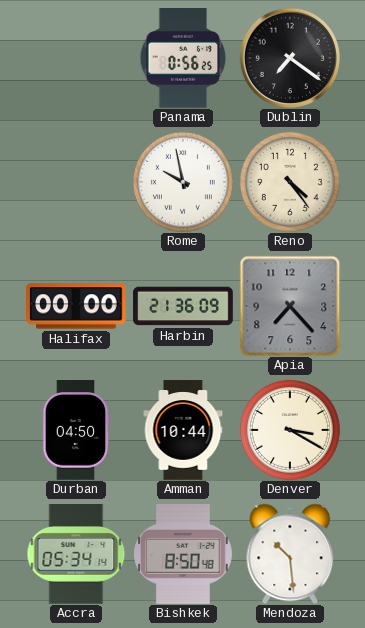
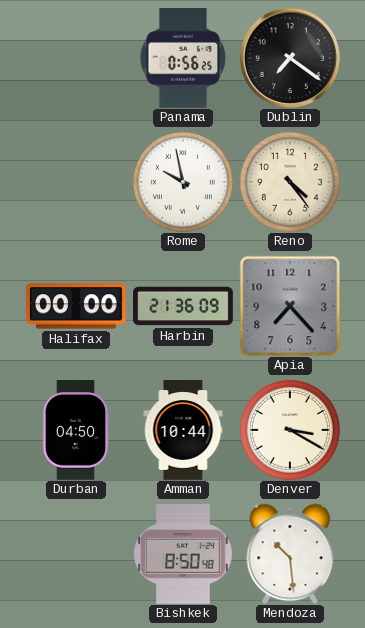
Accra: 05:34 -> none
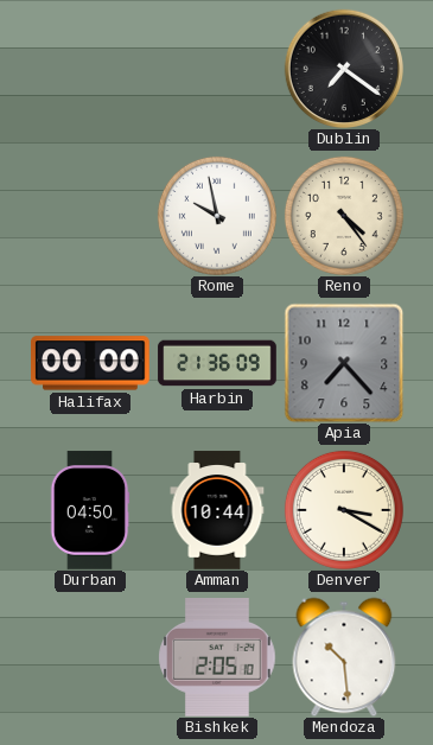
Panama: 0:56 -> none
Bishkek: 8:50 -> 2:05
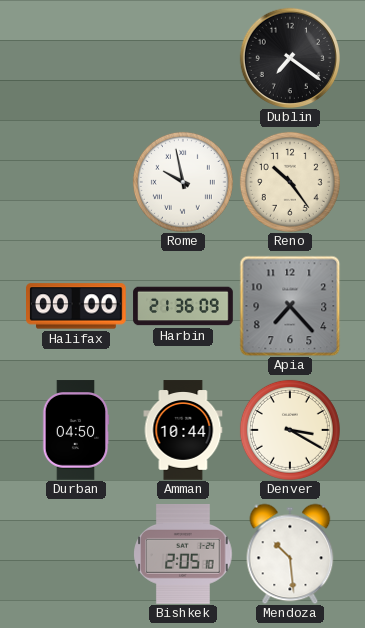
Reno: 4:24 -> 10:24
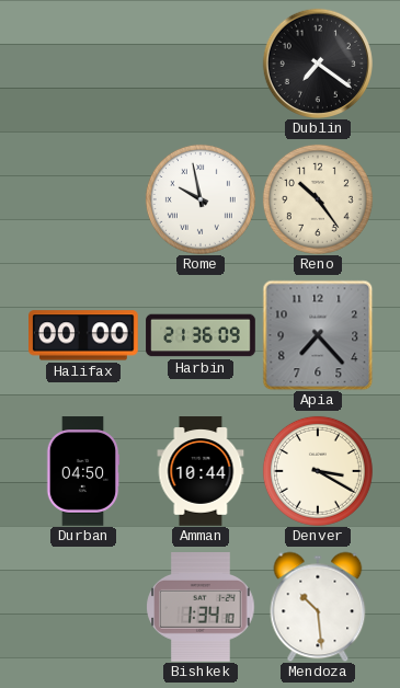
Bishkek: 2:05 -> 1:34
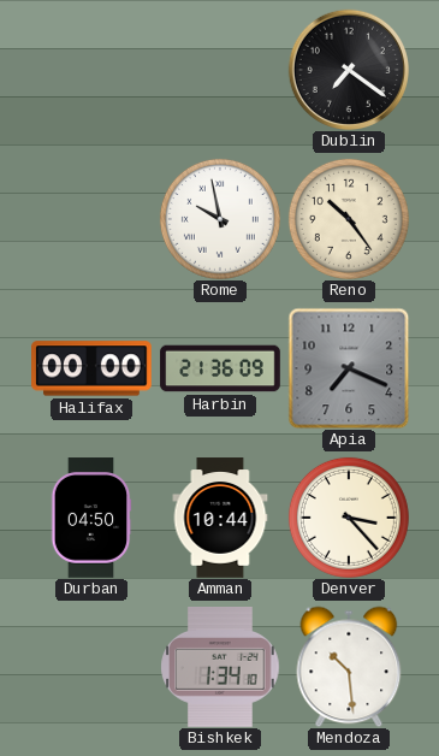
Apia: 7:23 -> 7:19
Denver: 3:20 -> 3:23
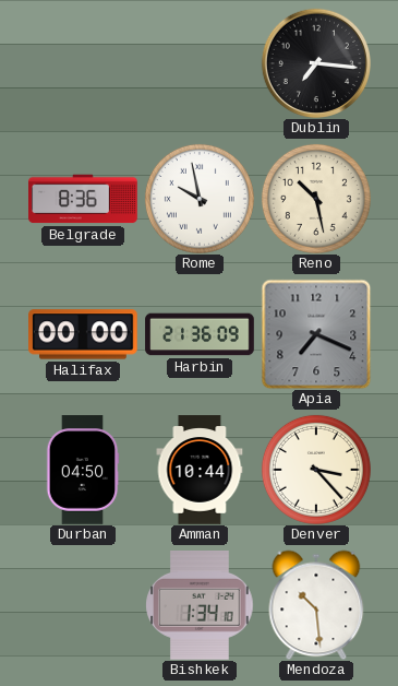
Dublin: 7:21 -> 7:16
Belgrade: none -> 8:36
Reno: 10:24 -> 10:28
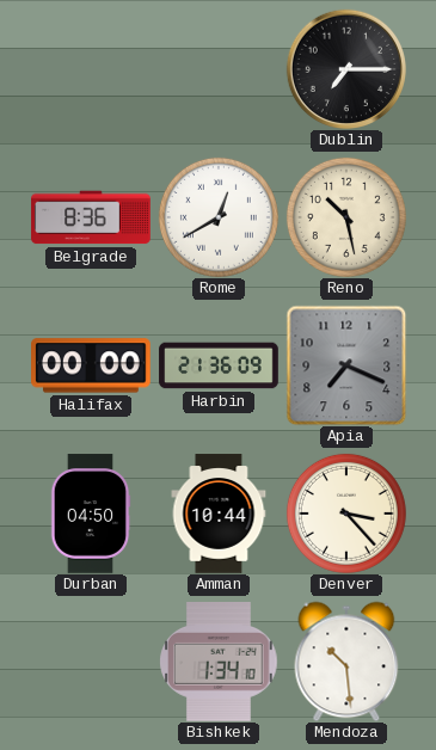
Dublin: 7:16 -> 7:15
Rome: 9:58 -> 12:40
